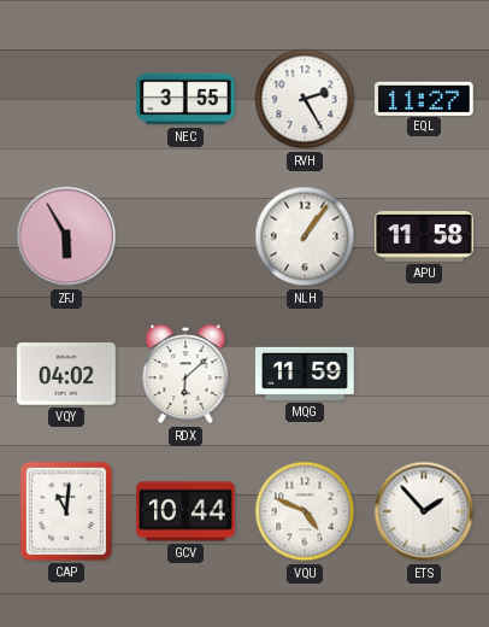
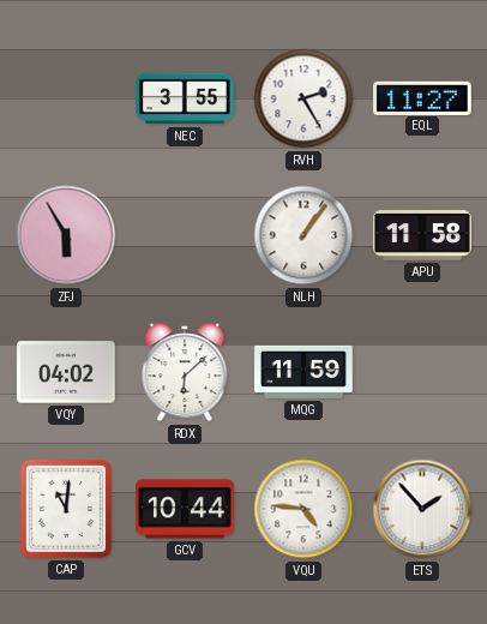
VQU: 4:49 -> 4:46
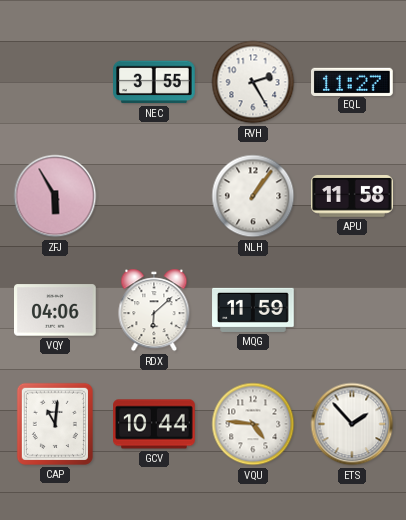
VQY: 04:02 -> 04:06
